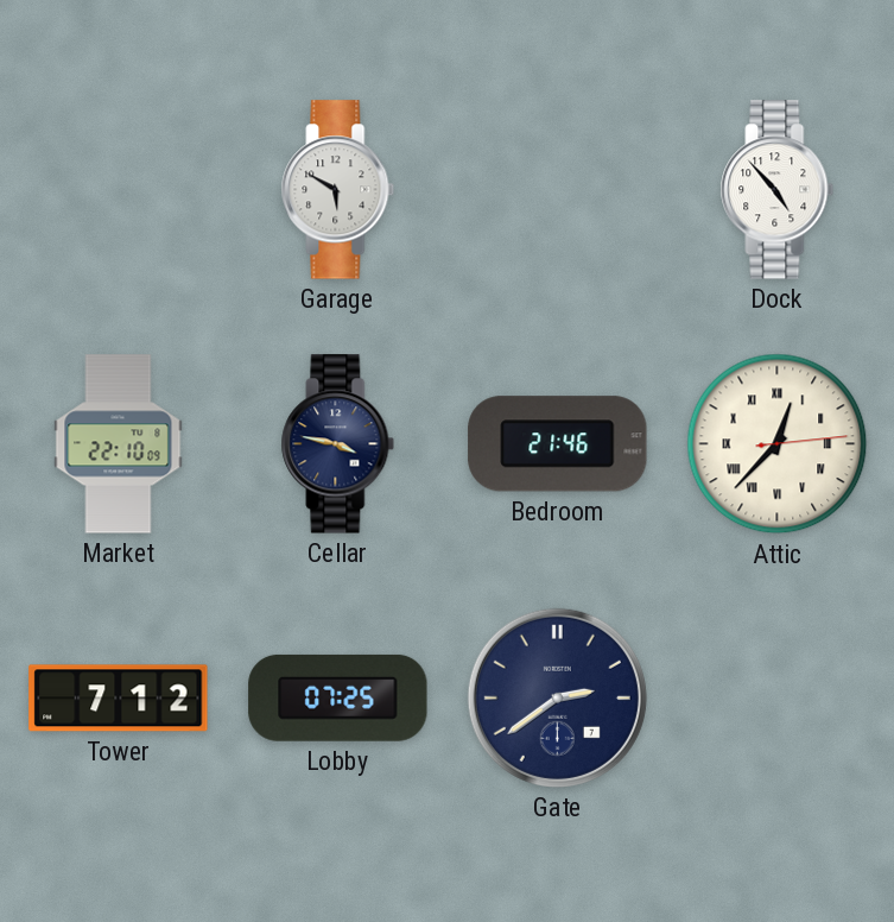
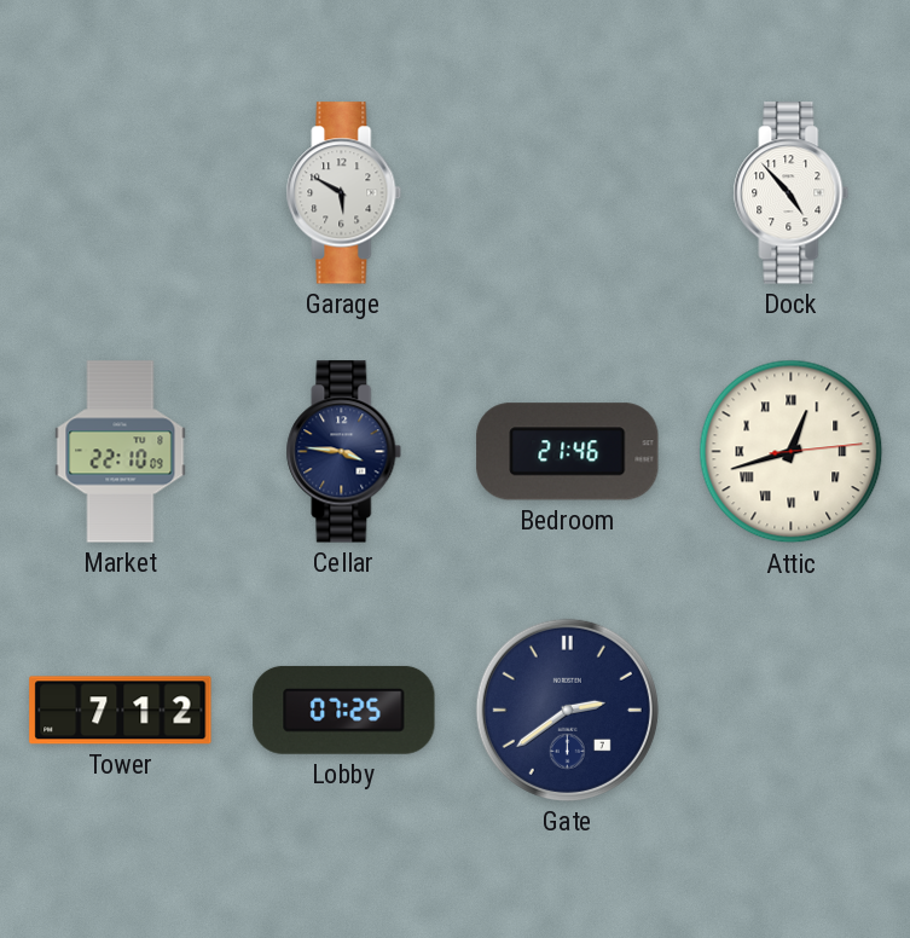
Cellar: 3:47 -> 3:46
Attic: 12:37 -> 12:42
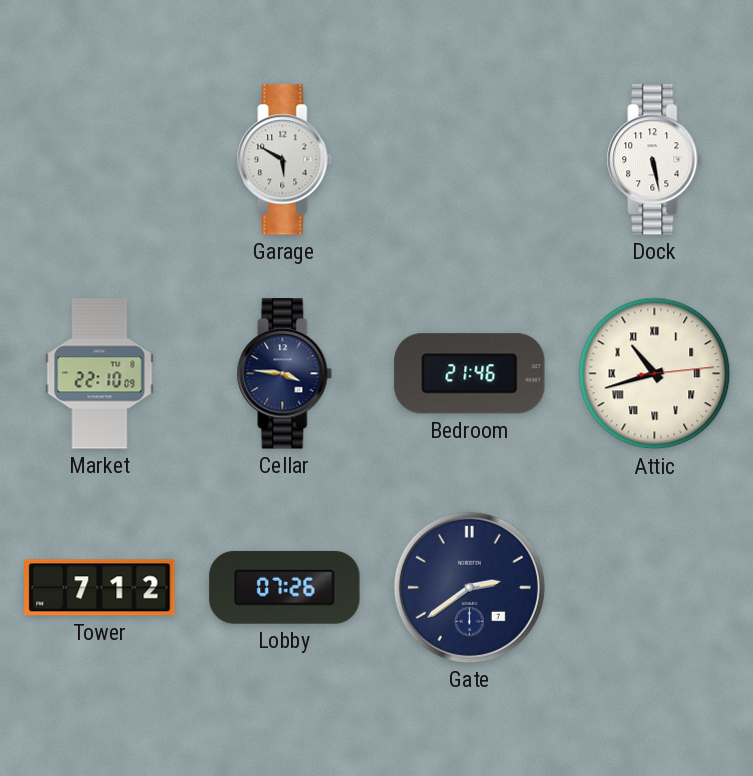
Dock: 4:53 -> 5:28
Attic: 12:42 -> 10:42
Lobby: 07:25 -> 07:26
